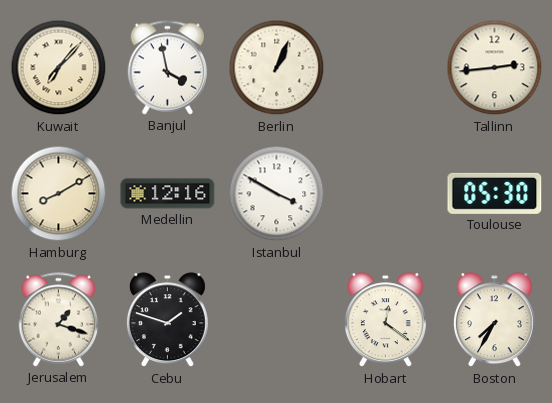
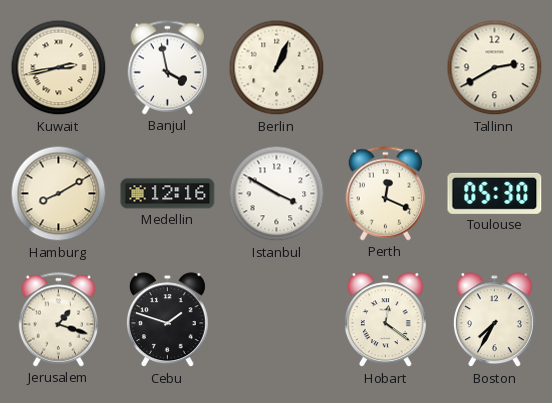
Kuwait: 7:07 -> 2:43
Tallinn: 2:44 -> 2:40
Perth: none -> 12:19
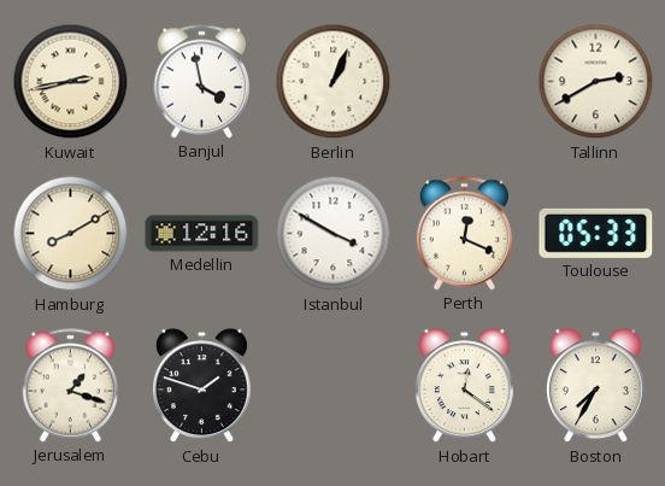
Toulouse: 05:30 -> 05:33
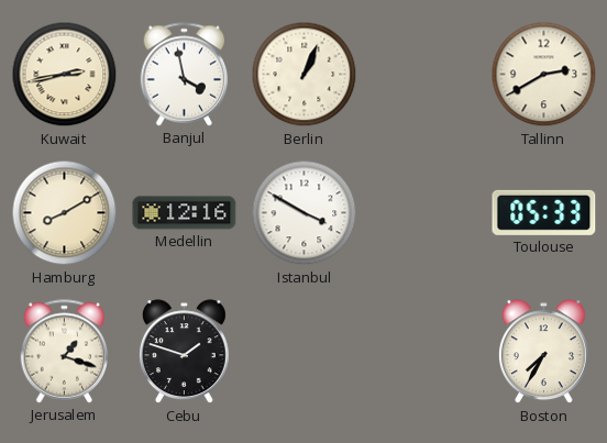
Perth: 12:19 -> none
Hobart: 12:21 -> none
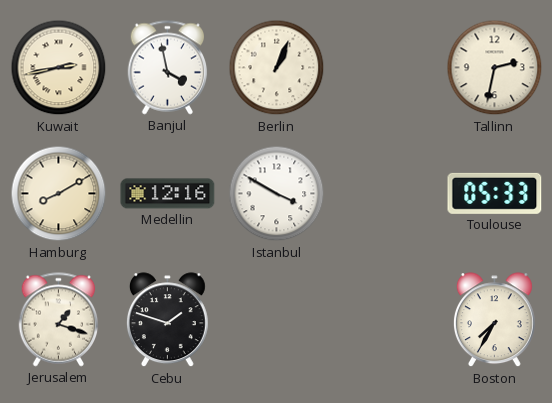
Tallinn: 2:40 -> 2:32
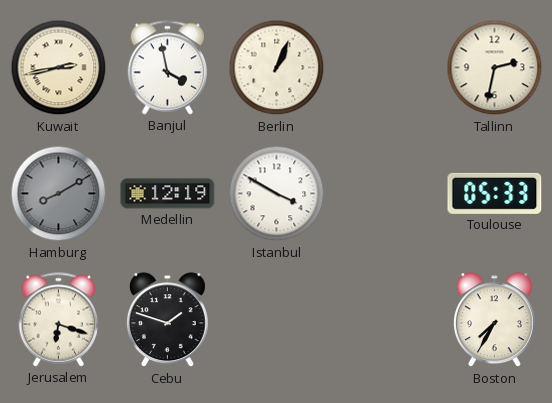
Hamburg dial: cream -> grey
Medellin: 12:16 -> 12:19
Jerusalem: 1:18 -> 6:18
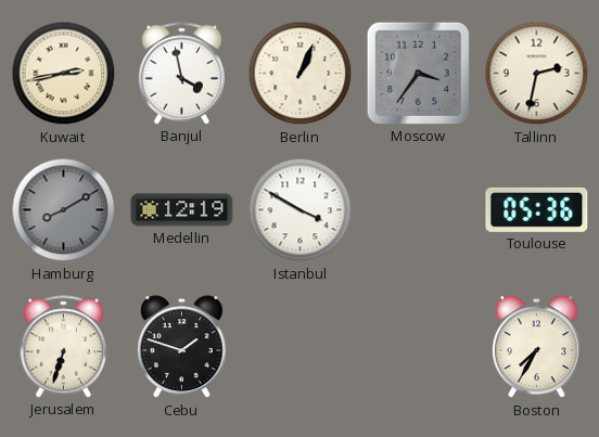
Moscow: none -> 3:36
Toulouse: 05:33 -> 05:36
Jerusalem: 6:18 -> 6:33
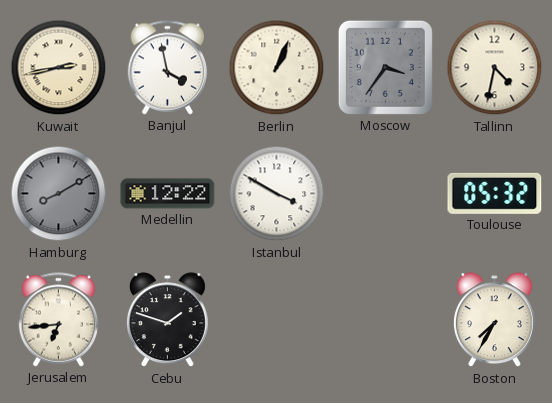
Tallinn: 2:32 -> 4:32
Medellin: 12:19 -> 12:22
Toulouse: 05:36 -> 05:32
Jerusalem: 6:33 -> 6:44
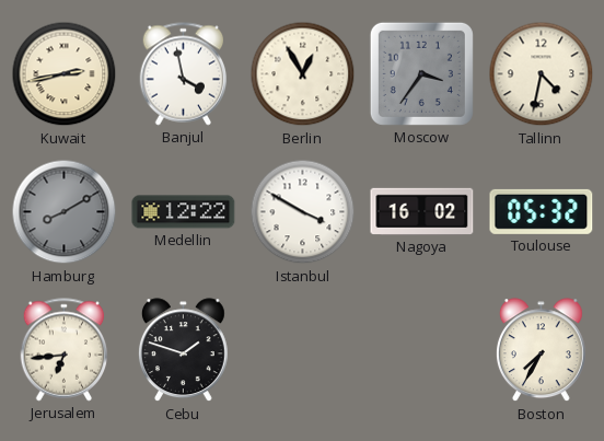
Berlin: 1:04 -> 12:55
Nagoya: none -> 16:02
